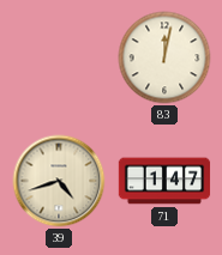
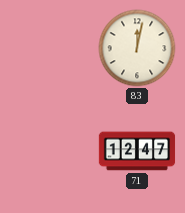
39: 4:42 -> none
71: 1:47 -> 12:47
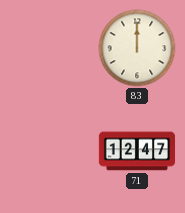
83: 12:02 -> 12:00
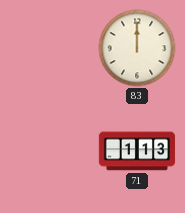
71: 12:47 -> 1:13
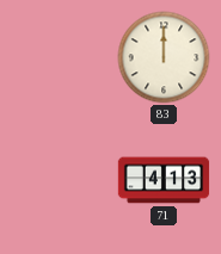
71: 1:13 -> 4:13
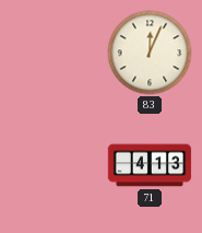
83: 12:00 -> 12:04
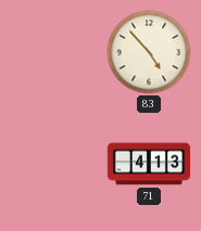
83: 12:04 -> 4:53
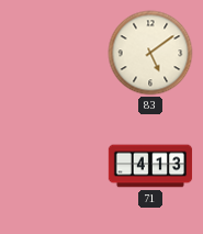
83: 4:53 -> 5:09
